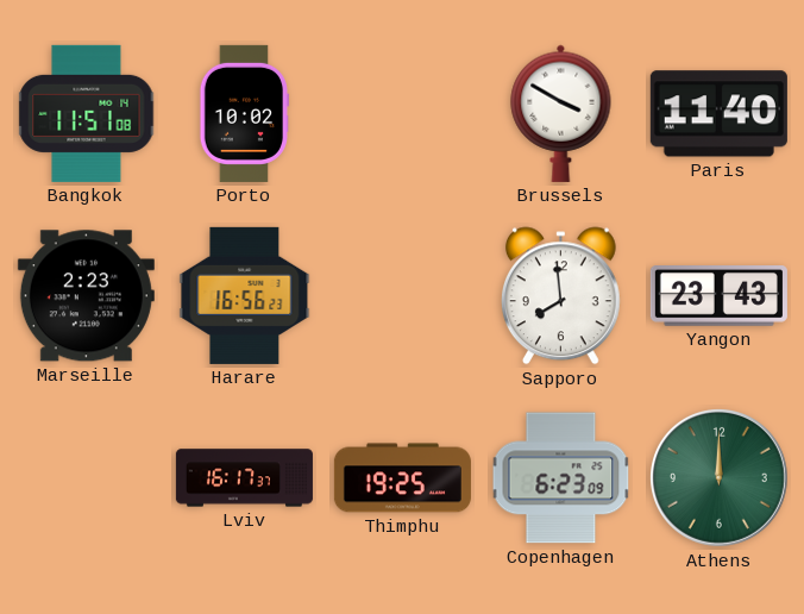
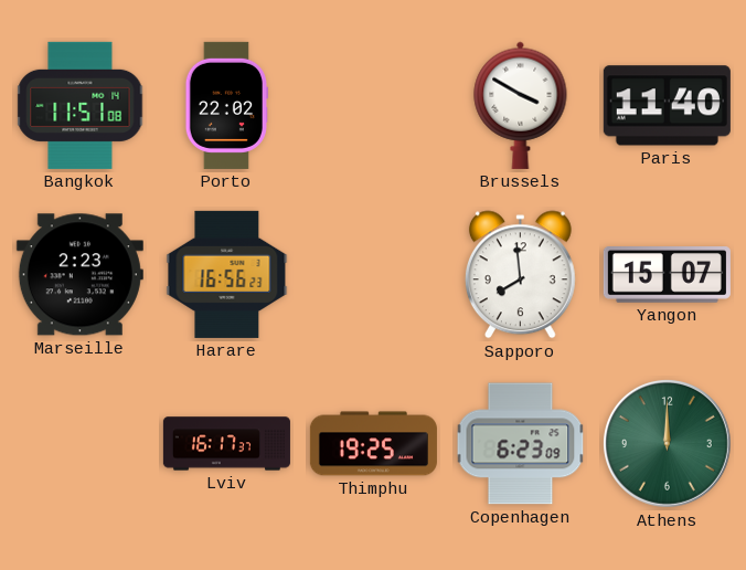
Porto: 10:02 -> 22:02
Yangon: 23:43 -> 15:07
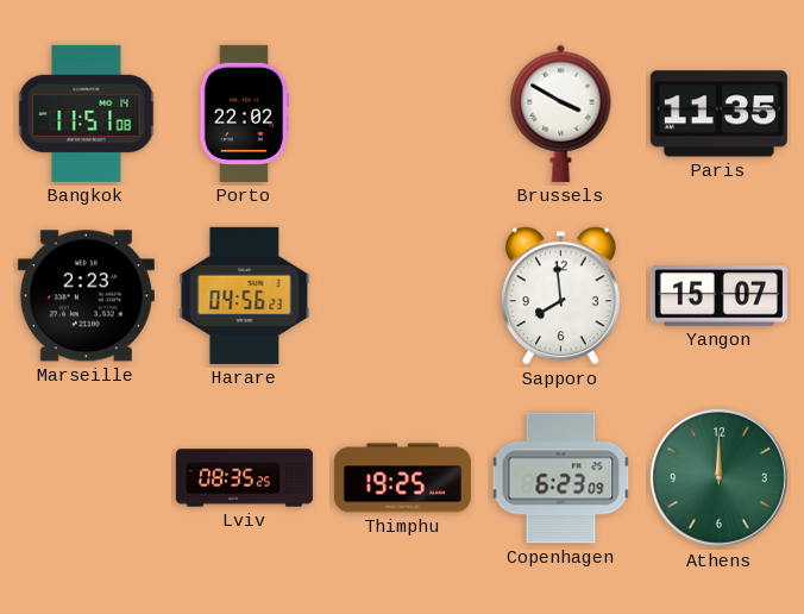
Paris: 11:40 -> 11:35
Harare: 16:56 -> 04:56
Lviv: 16:17 -> 08:35
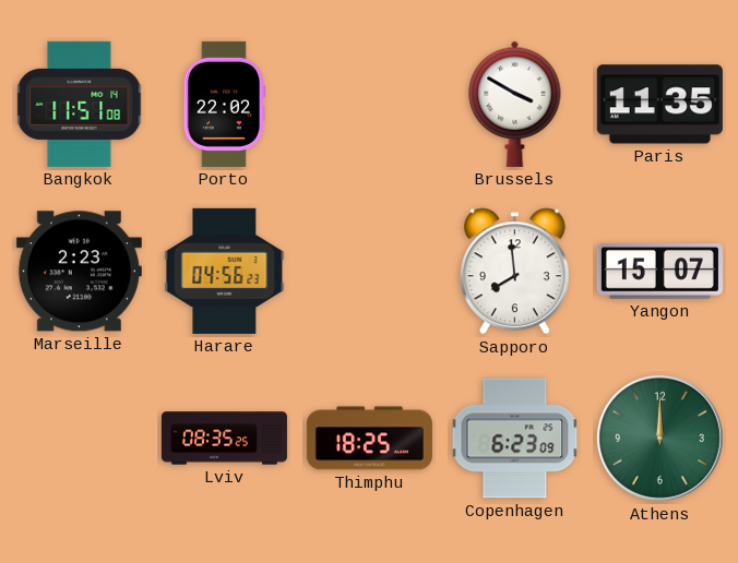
Thimphu: 19:25 -> 18:25
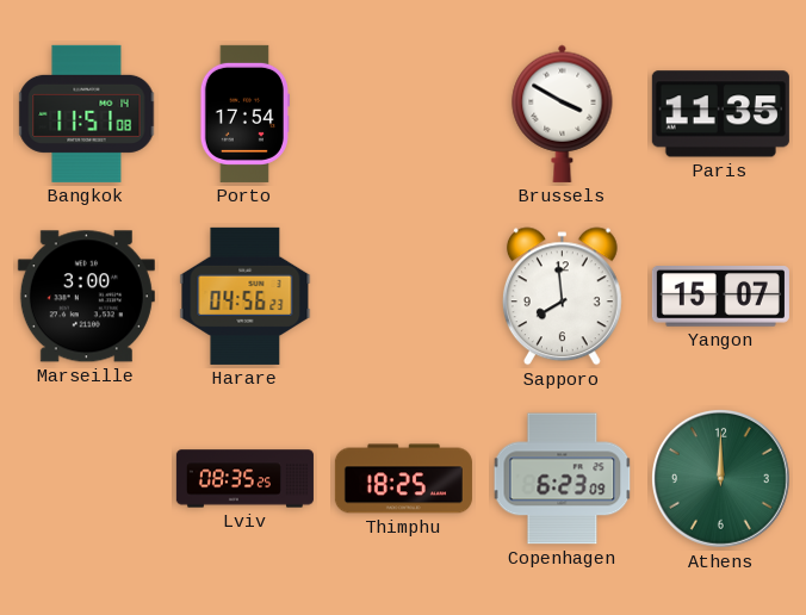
Porto: 22:02 -> 17:54
Marseille: 2:23 -> 3:00
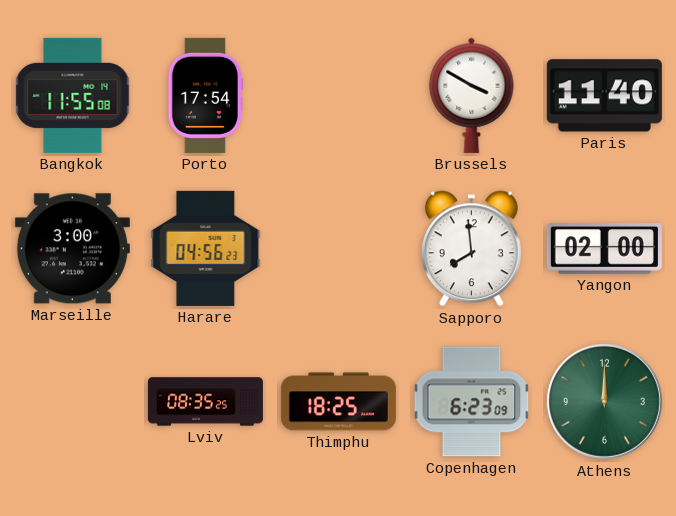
Bangkok: 11:51 -> 11:55
Paris: 11:35 -> 11:40
Yangon: 15:07 -> 02:00
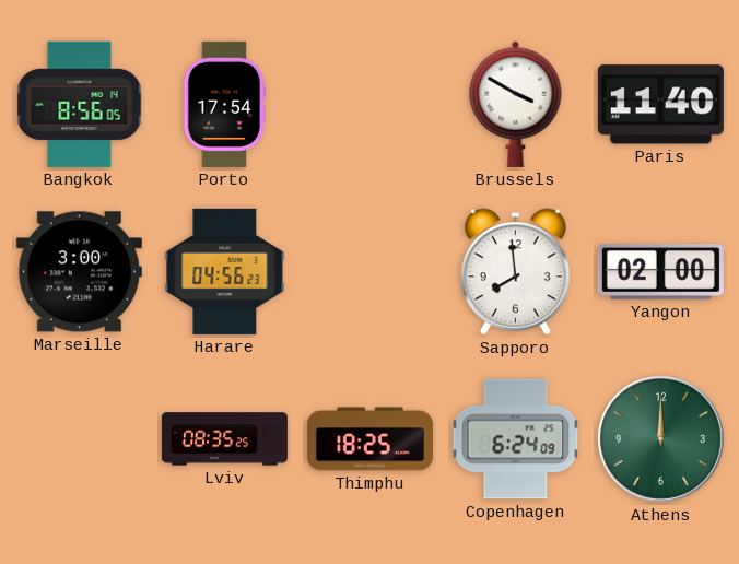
Bangkok: 11:55 -> 8:56
Copenhagen: 6:23 -> 6:24
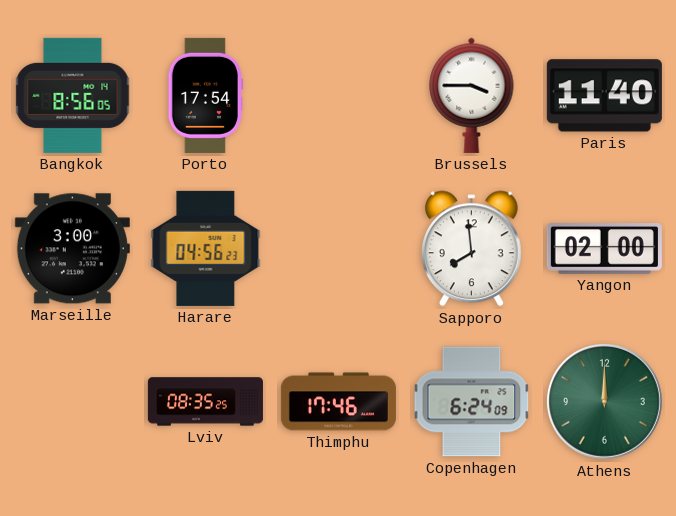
Brussels: 3:50 -> 3:45
Thimphu: 18:25 -> 17:46
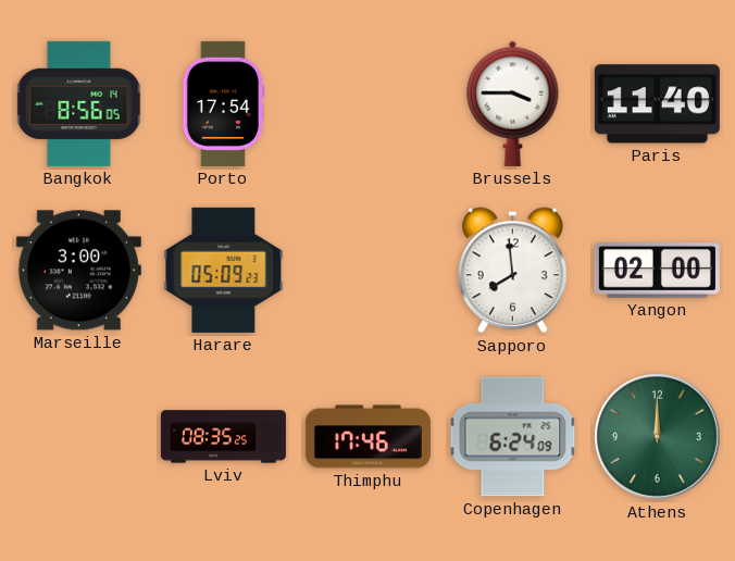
Harare: 04:56 -> 05:09
